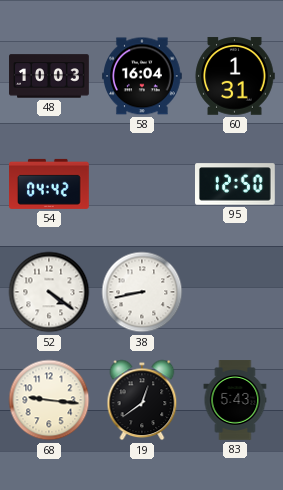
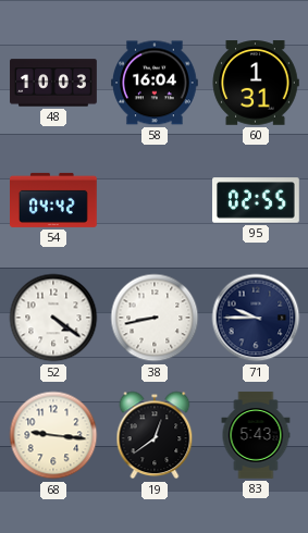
95: 12:50 -> 02:55
71: none -> 9:45
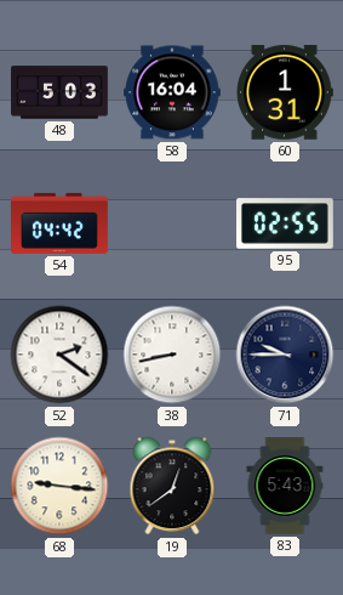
48: 10:03 -> 5:03
52: 4:21 -> 2:21
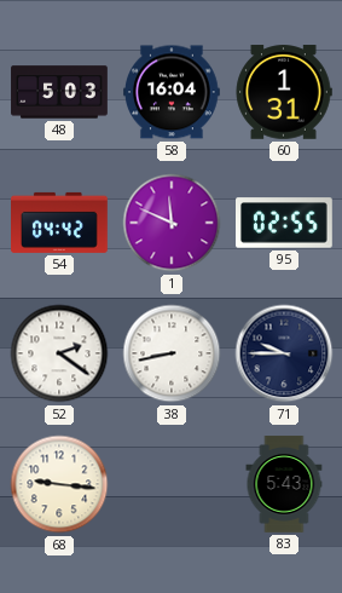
1: none -> 11:49
19: 12:39 -> none
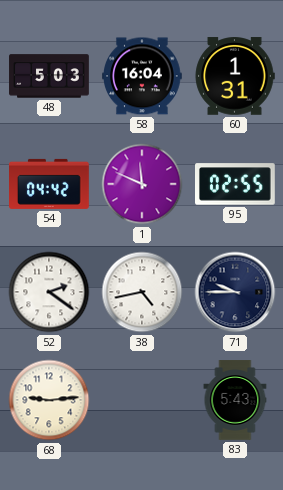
38: 8:43 -> 4:43
68: 9:16 -> 9:14
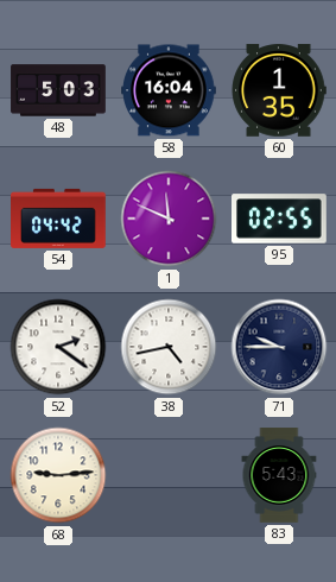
60: 1:31 -> 1:35
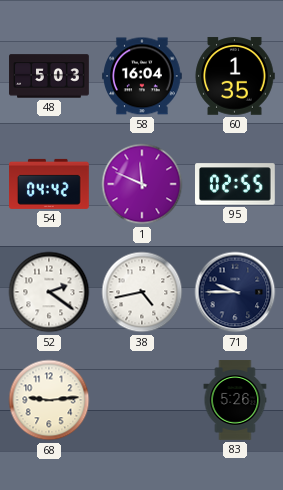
83: 5:43 -> 5:26
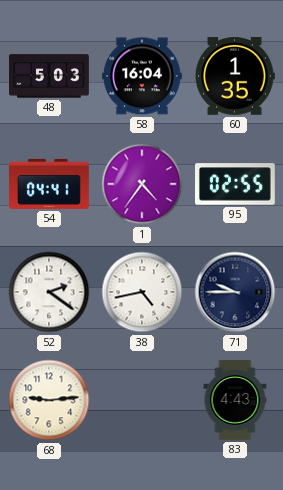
54: 04:42 -> 04:41
1: 11:49 -> 4:36
83: 5:26 -> 4:43
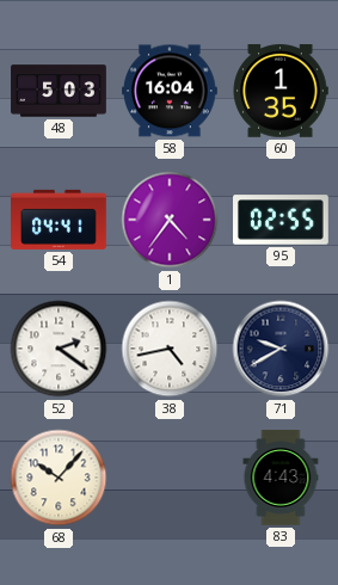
71: 9:45 -> 9:40
68: 9:14 -> 10:07
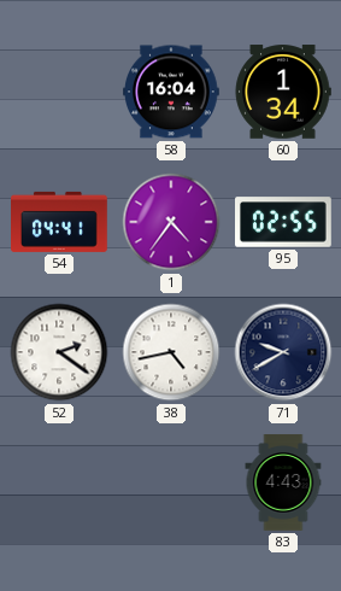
48: 5:03 -> none
60: 1:35 -> 1:34
68: 10:07 -> none
